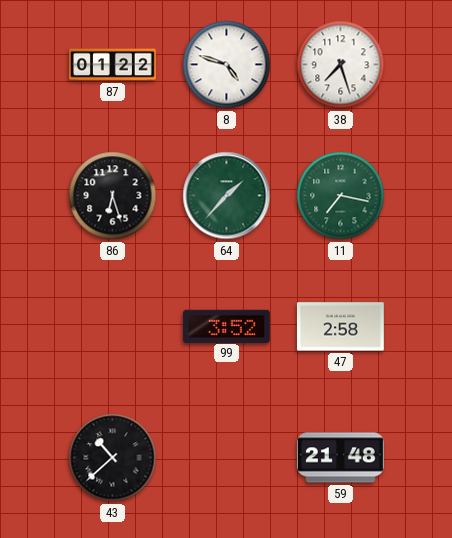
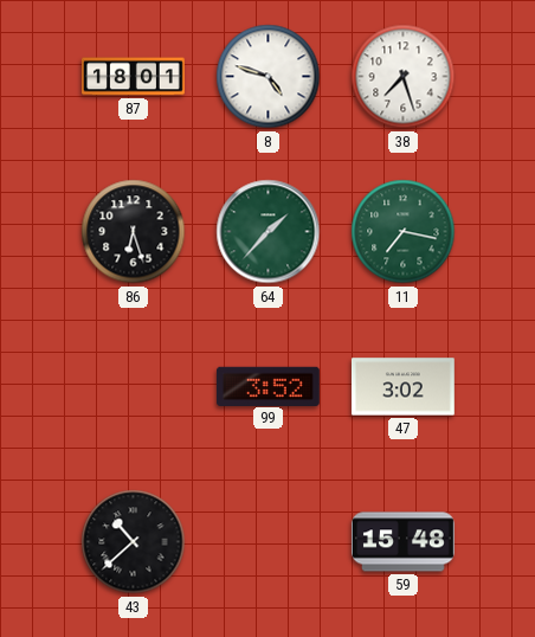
87: 01:22 -> 18:01
47: 2:58 -> 3:02
59: 21:48 -> 15:48
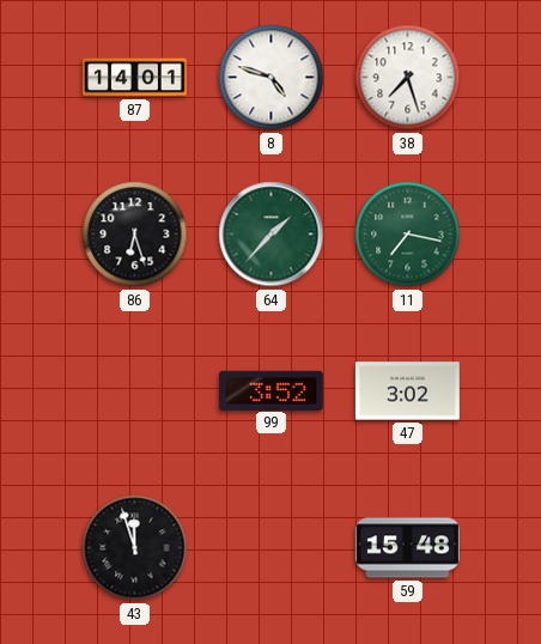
87: 18:01 -> 14:01
43: 10:38 -> 11:57
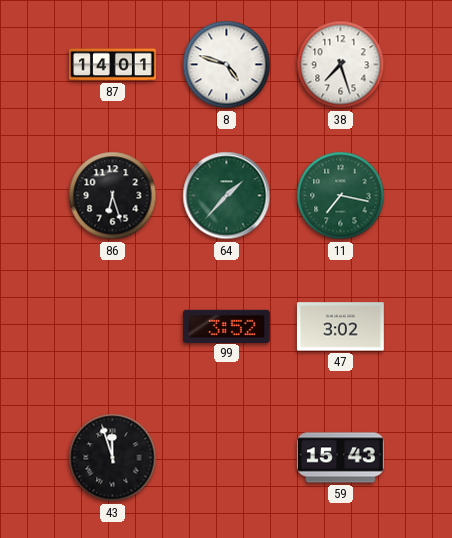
59: 15:48 -> 15:43
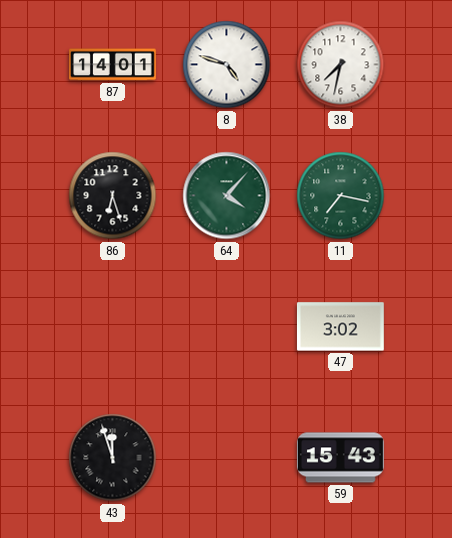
38: 7:27 -> 7:32
64: 1:37 -> 4:07
99: 3:52 -> none
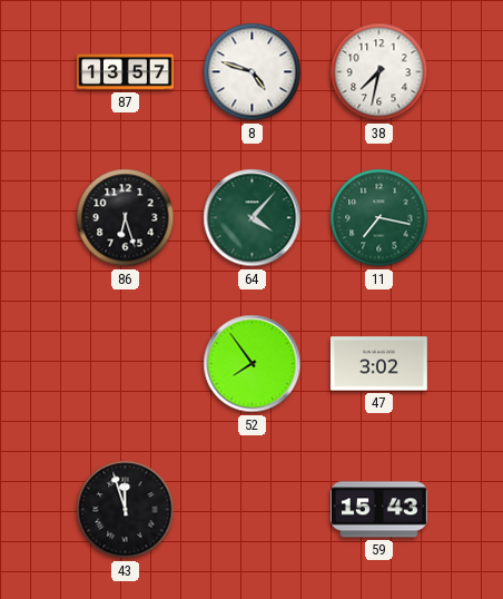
87: 14:01 -> 13:57
52: none -> 7:54
